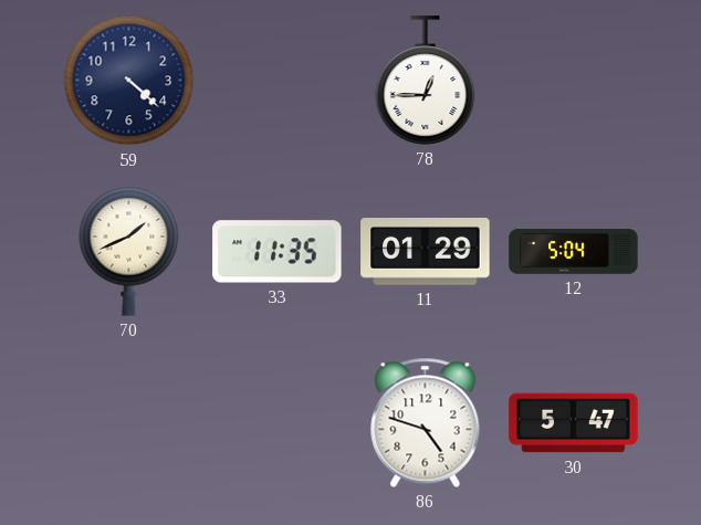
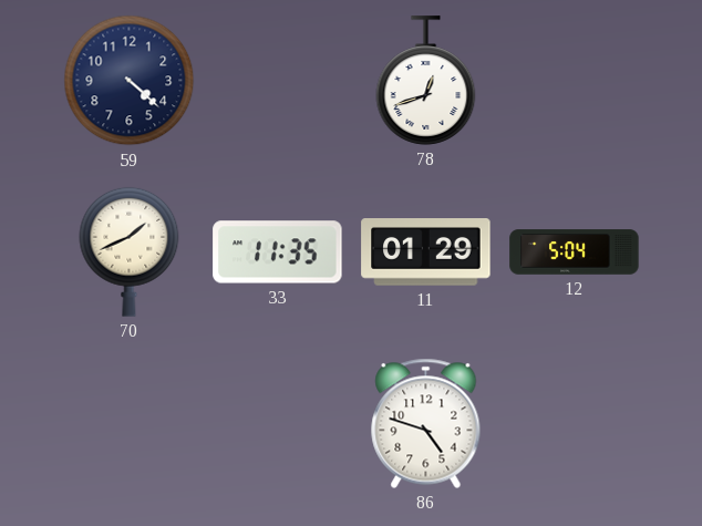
78: 12:45 -> 12:42
30: 5:47 -> none
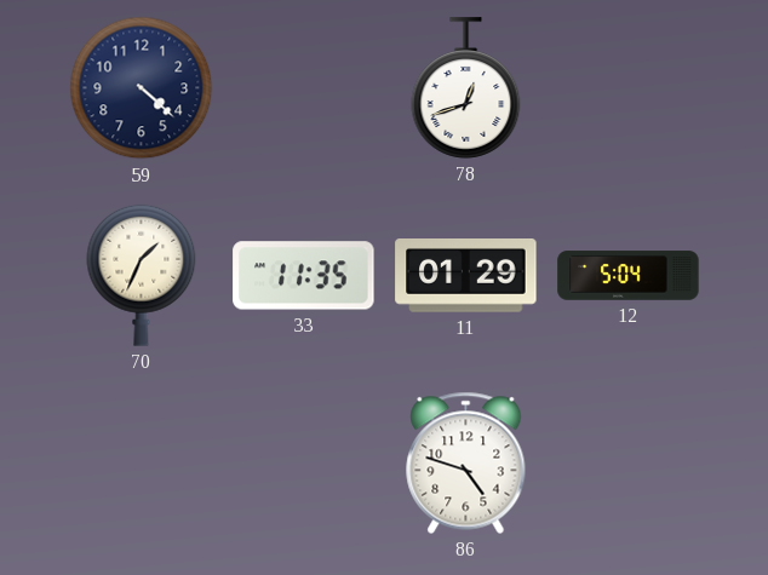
70: 1:41 -> 1:34
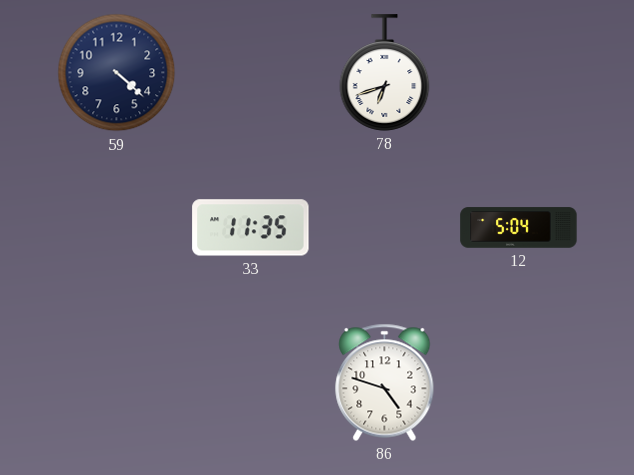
78: 12:42 -> 6:42
70: 1:34 -> none
11: 01:29 -> none
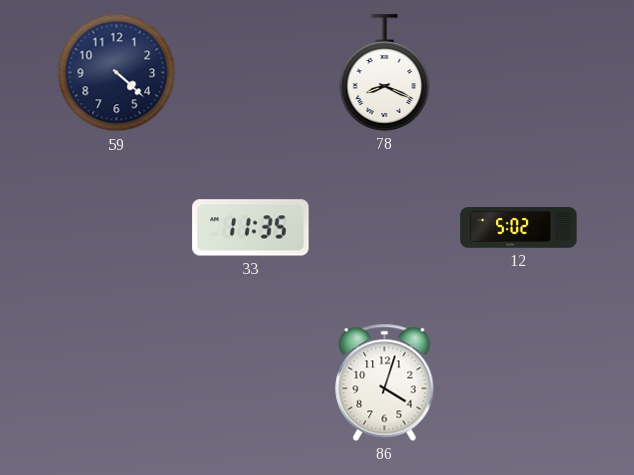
78: 6:42 -> 8:19
12: 5:04 -> 5:02
86: 4:48 -> 4:03
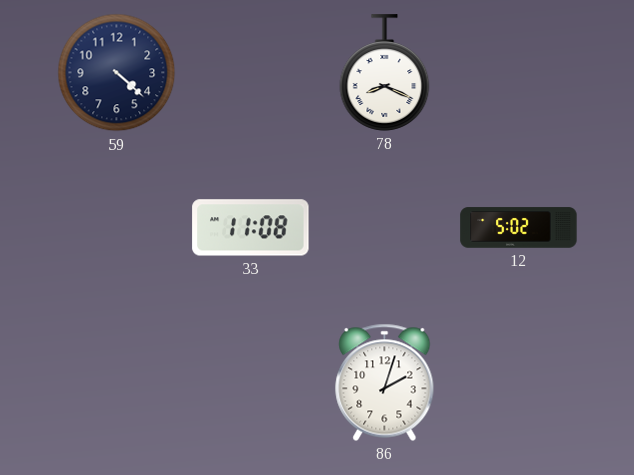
33: 11:35 -> 11:08
86: 4:03 -> 2:03
